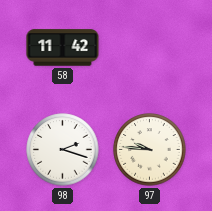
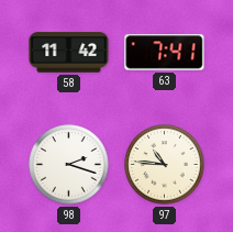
63: none -> 7:41
97: 9:46 -> 10:46
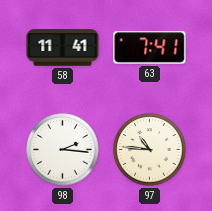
58: 11:42 -> 11:41
98: 2:18 -> 2:16
